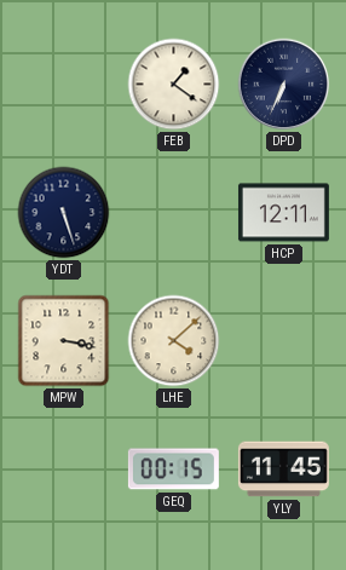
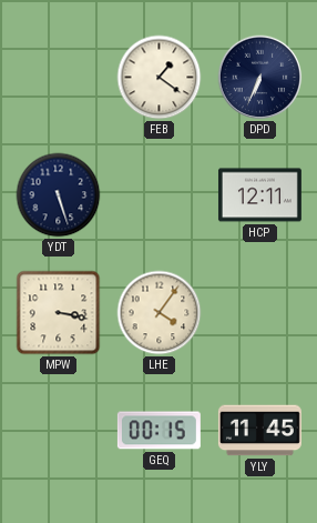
LHE: 4:08 -> 4:06
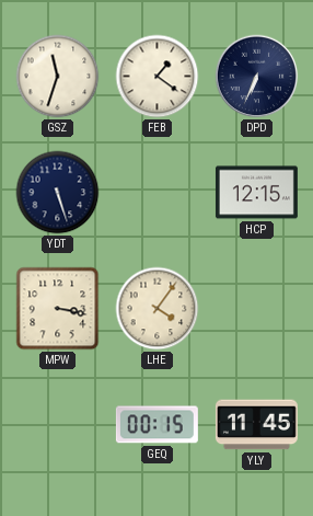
GSZ: none -> 11:33
HCP: 12:11 -> 12:15
